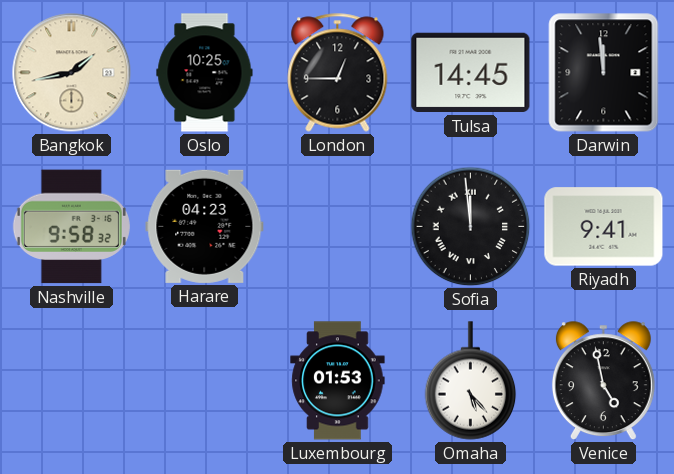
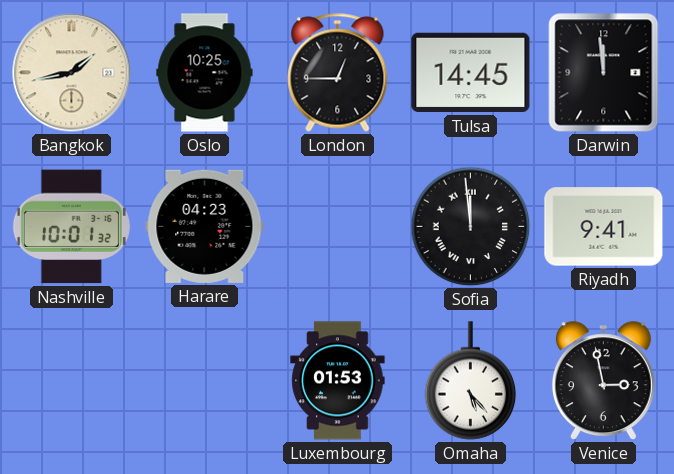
Nashville: 9:58 -> 10:01
Venice: 4:58 -> 2:58
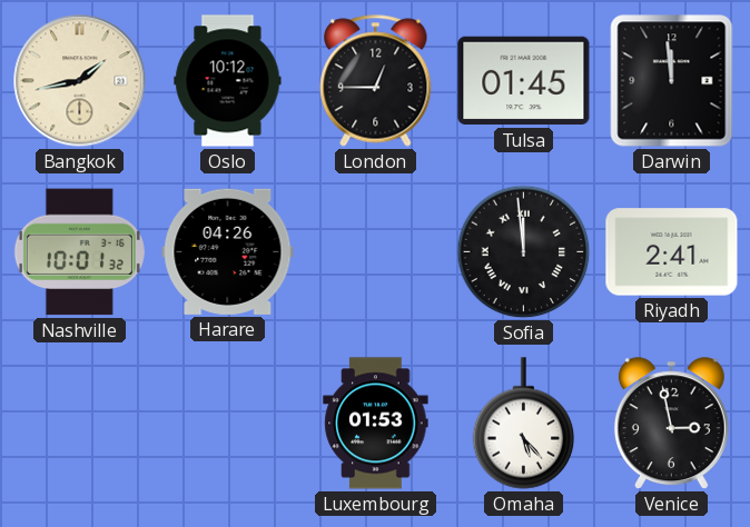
Oslo: 10:25 -> 10:12
Tulsa: 14:45 -> 01:45
Harare: 04:23 -> 04:26
Riyadh: 9:41 -> 2:41
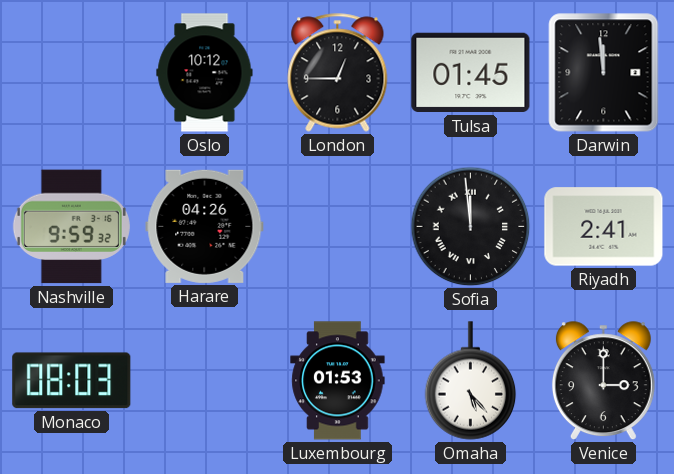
Bangkok: 1:43 -> none
Nashville: 10:01 -> 9:59
Monaco: none -> 08:03
Venice: 2:58 -> 3:00
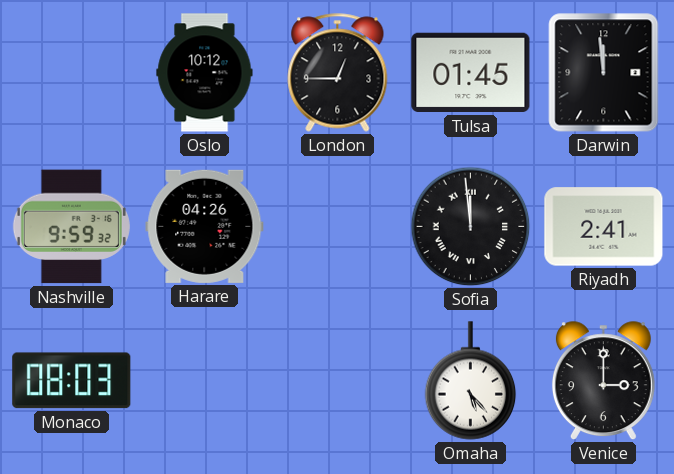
Luxembourg: 01:53 -> none
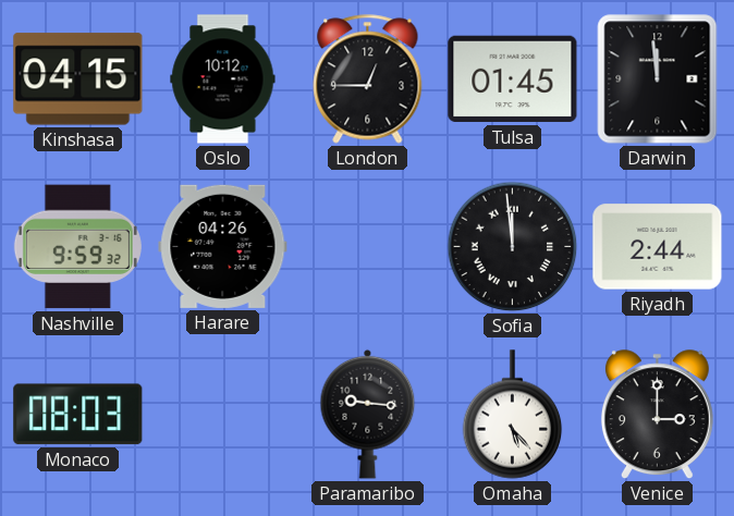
Kinshasa: none -> 04:15
Riyadh: 2:41 -> 2:44
Paramaribo: none -> 9:16
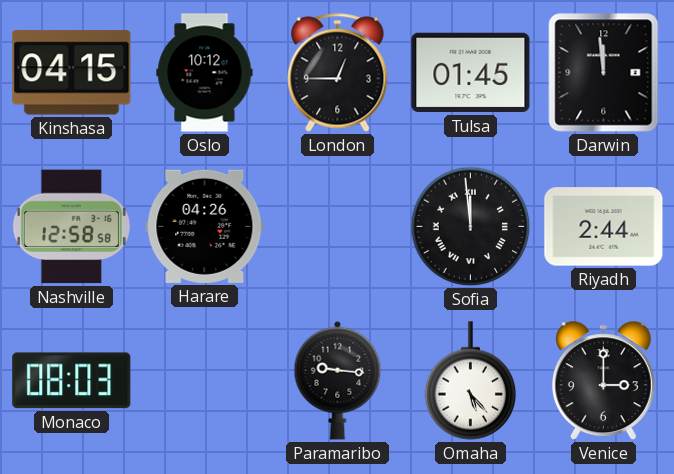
Nashville: 9:59 -> 12:58
